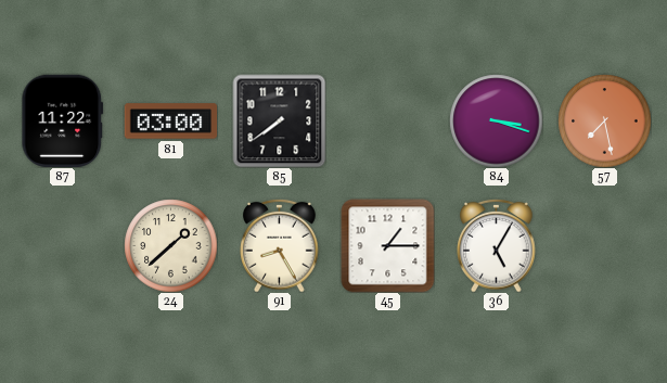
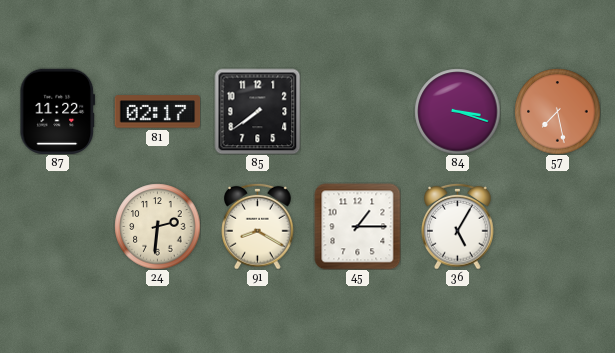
81: 03:00 -> 02:17
24: 1:38 -> 2:31
91: 8:25 -> 8:20
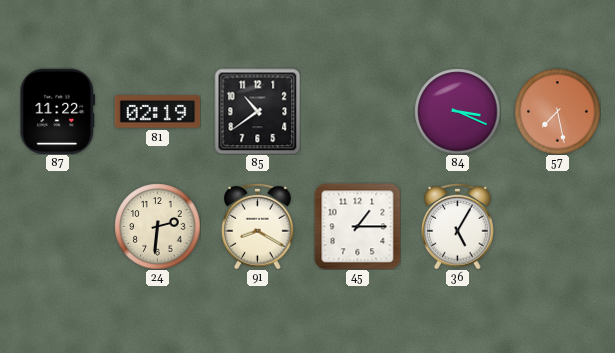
81: 02:17 -> 02:19
85: 7:39 -> 10:39
84: 3:18 -> 3:19
